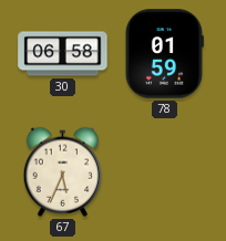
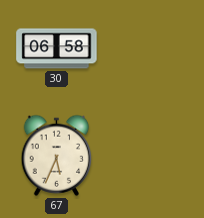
78: 01:59 -> none
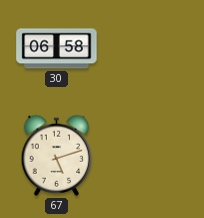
67: 5:34 -> 5:12
